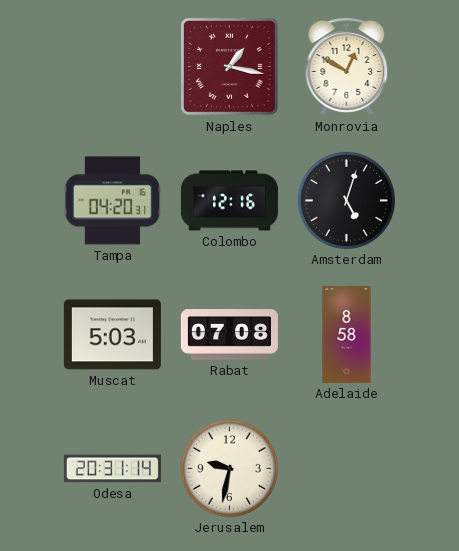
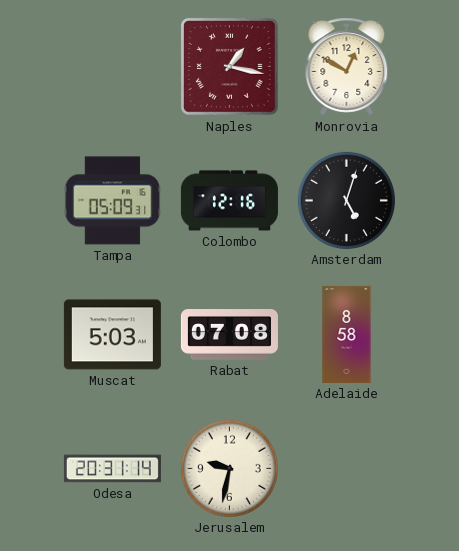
Tampa: 04:20 -> 05:09
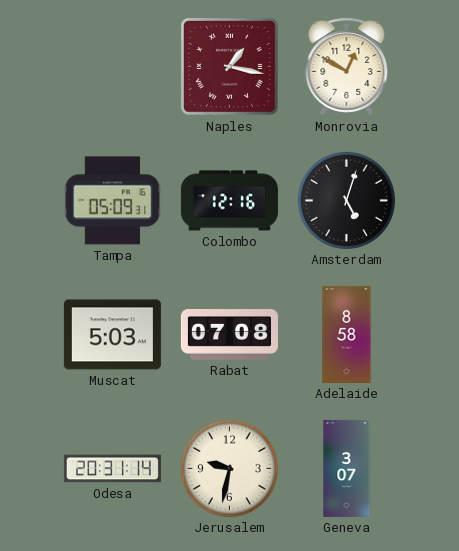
Geneva: none -> 3:07
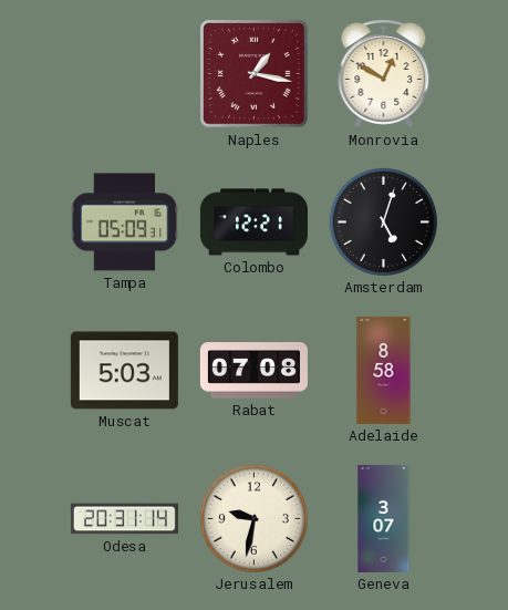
Colombo: 12:16 -> 12:21
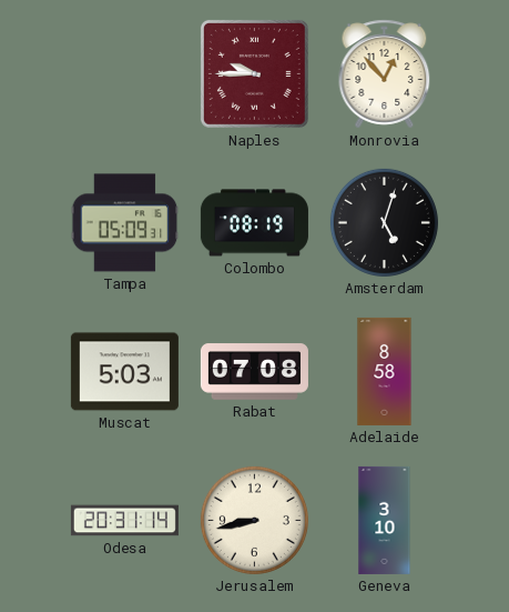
Naples: 1:17 -> 9:45
Monrovia: 12:50 -> 12:53
Colombo: 12:21 -> 08:19
Jerusalem: 9:32 -> 8:43
Geneva: 3:07 -> 3:10
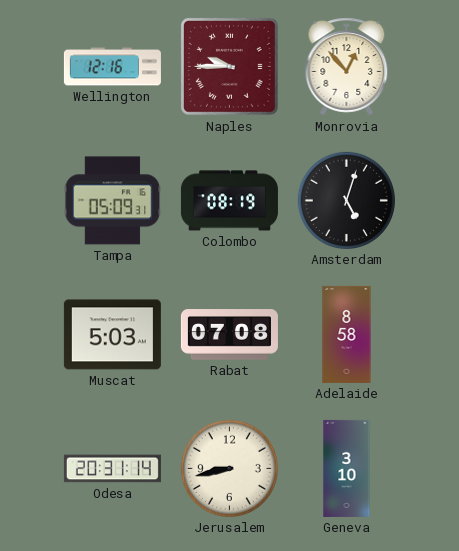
Wellington: none -> 12:16
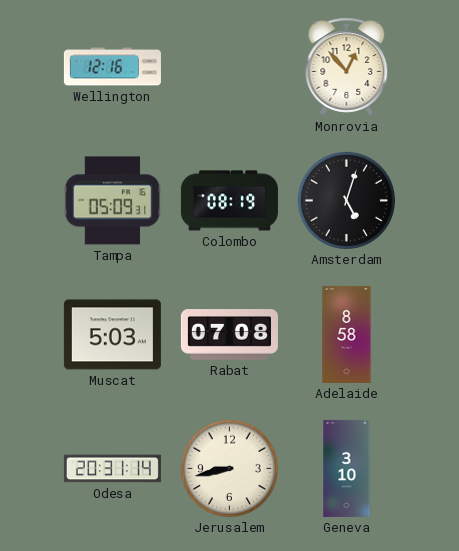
Naples: 9:45 -> none
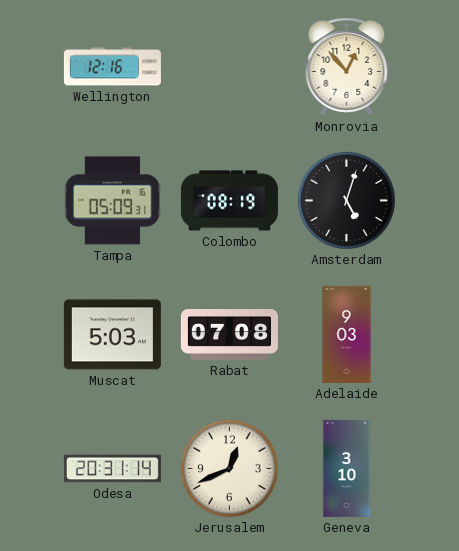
Adelaide: 8:58 -> 9:03
Jerusalem: 8:43 -> 12:41
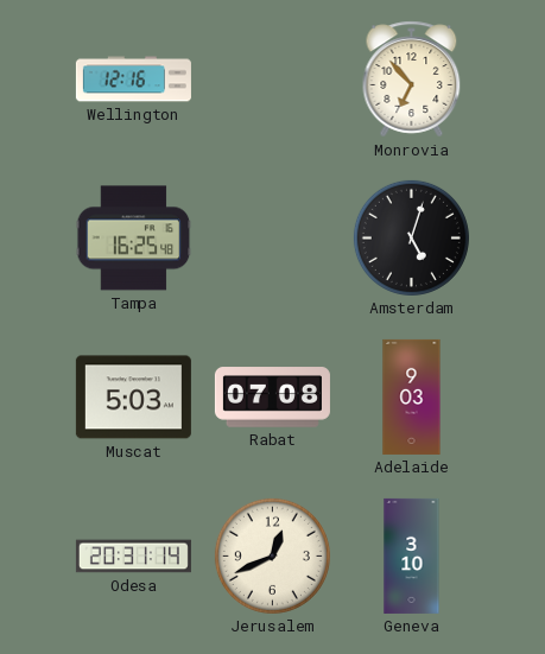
Monrovia: 12:53 -> 6:53
Tampa: 05:09 -> 16:25
Colombo: 08:19 -> none
